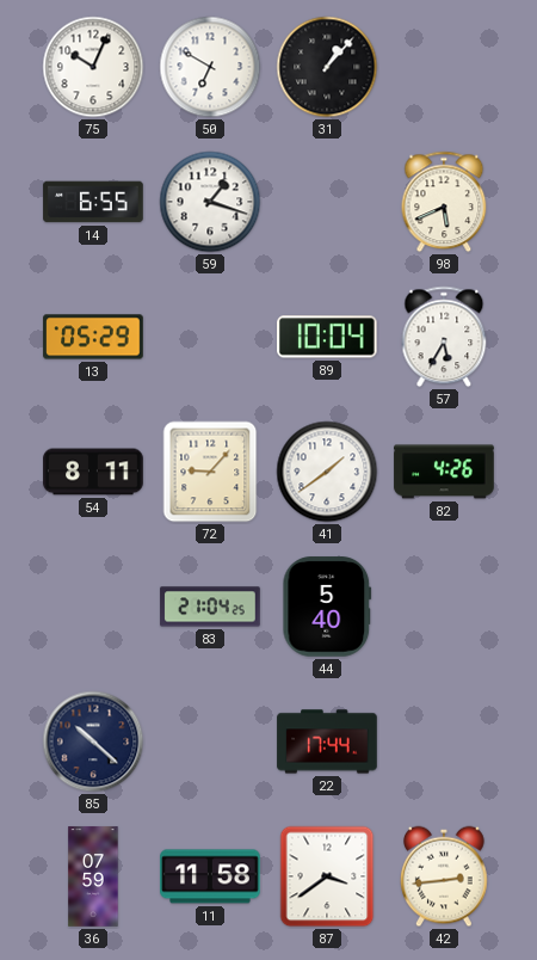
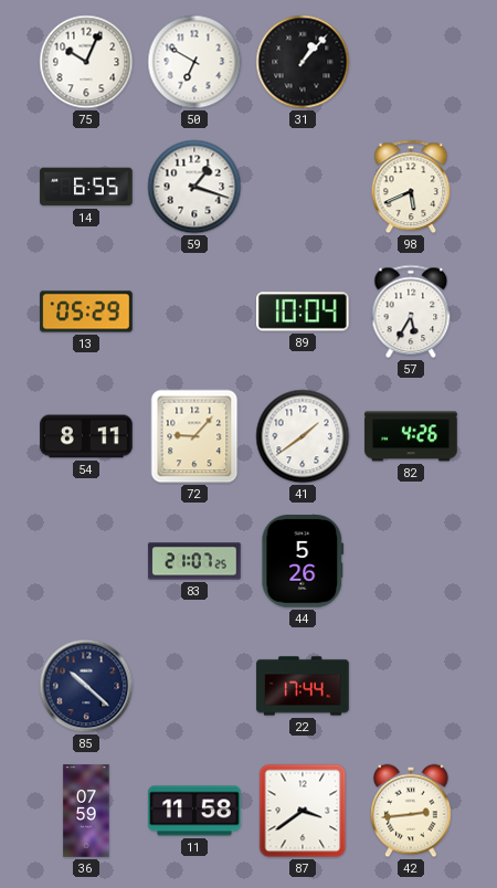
83: 21:04 -> 21:07
44: 5:40 -> 5:26
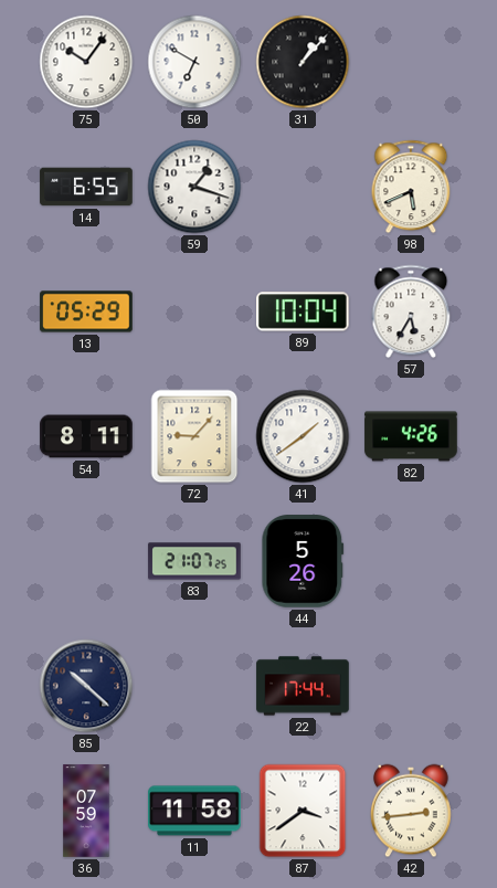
75: 10:04 -> 10:06
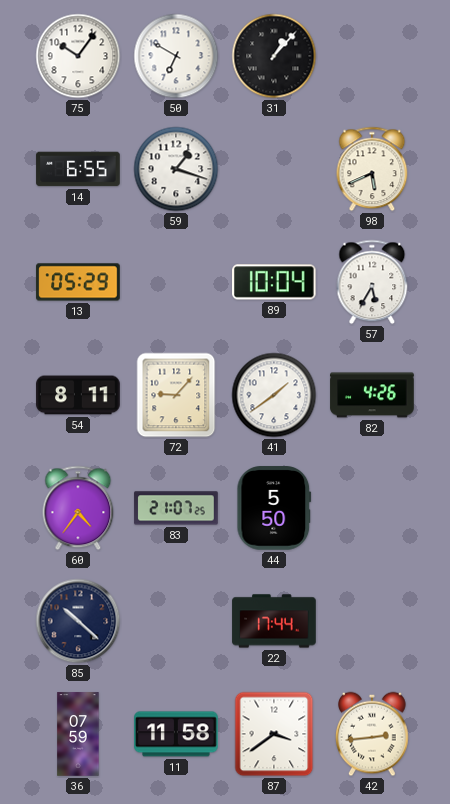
60: none -> 4:36
44: 5:26 -> 5:50
